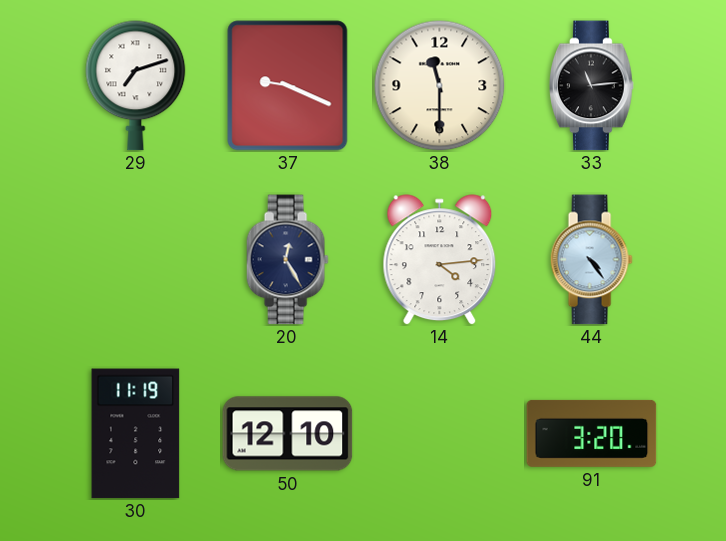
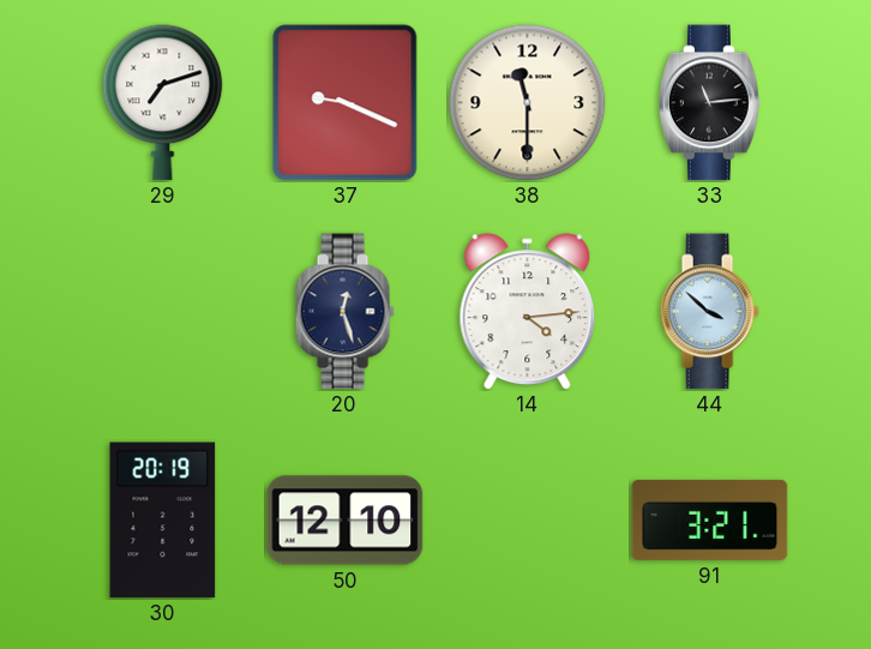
20: 12:25 -> 12:27
44: 4:24 -> 3:52
30: 11:19 -> 20:19
91: 3:20 -> 3:21
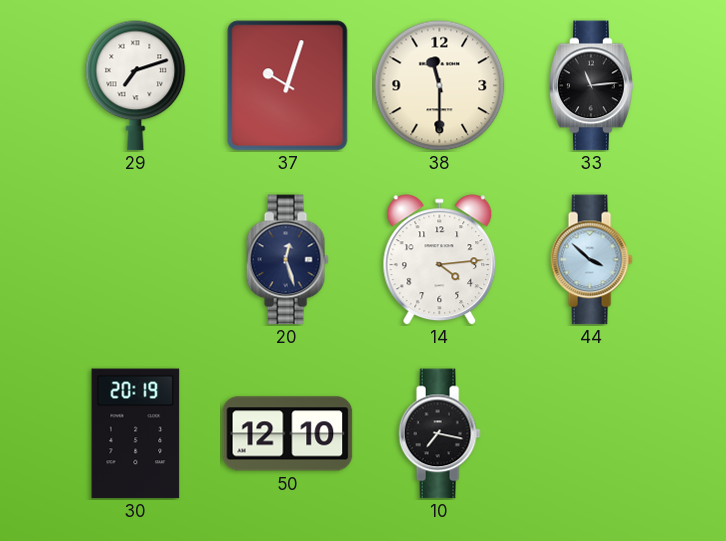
37: 9:19 -> 10:03
10: none -> 7:17
91: 3:21 -> none
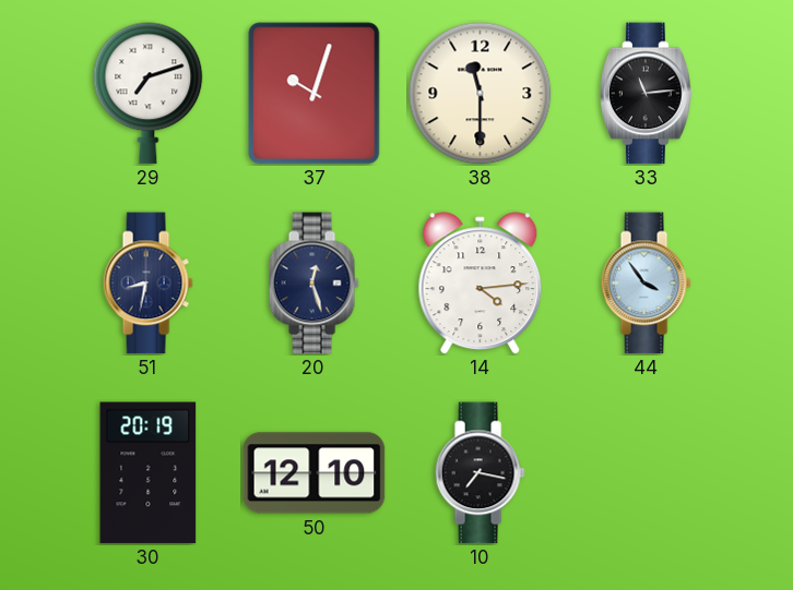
51: none -> 8:32
44: 3:52 -> 3:54
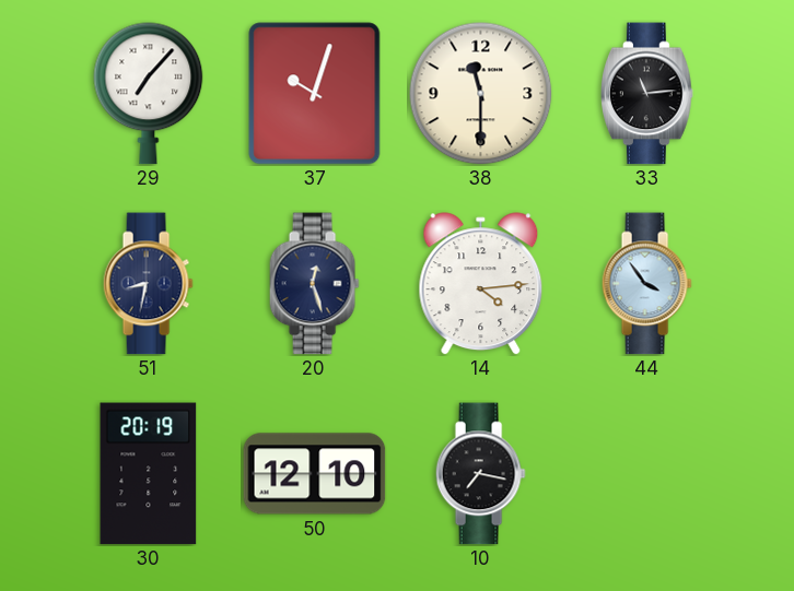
29: 7:12 -> 7:07
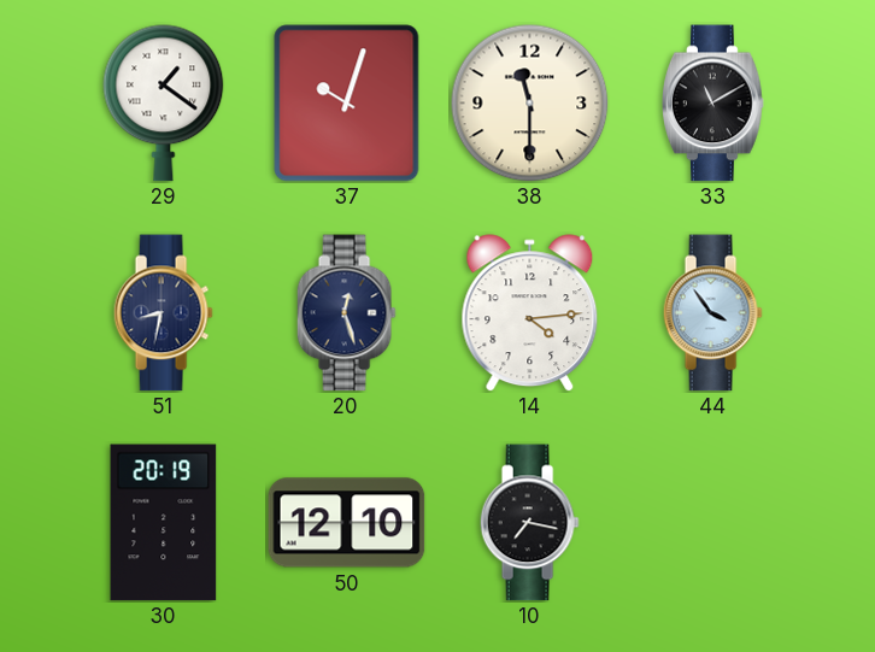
29: 7:07 -> 1:21
33: 11:14 -> 11:10
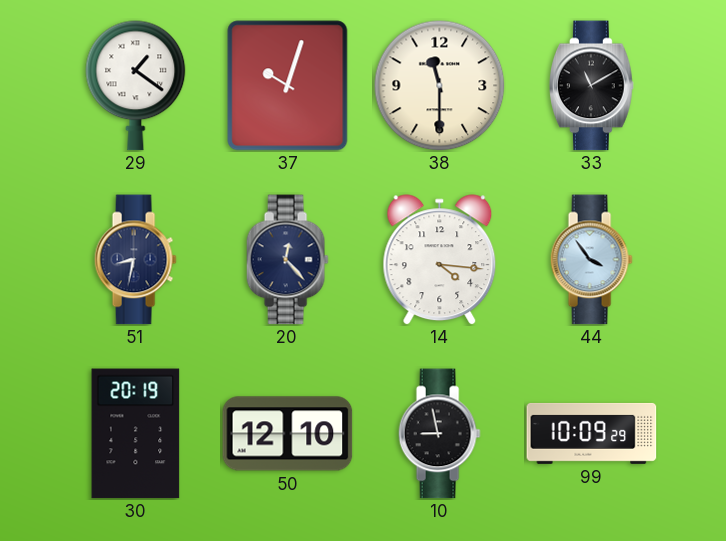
20: 12:27 -> 12:23
14: 4:14 -> 4:16
10: 7:17 -> 8:58
99: none -> 10:09
